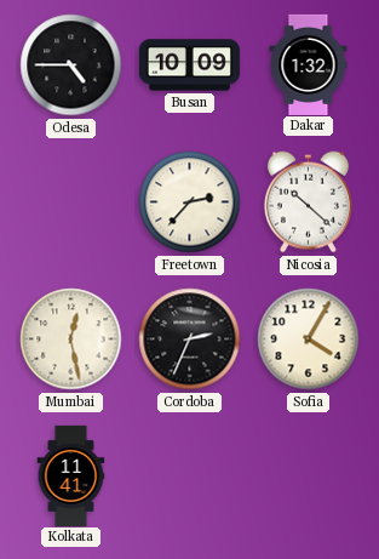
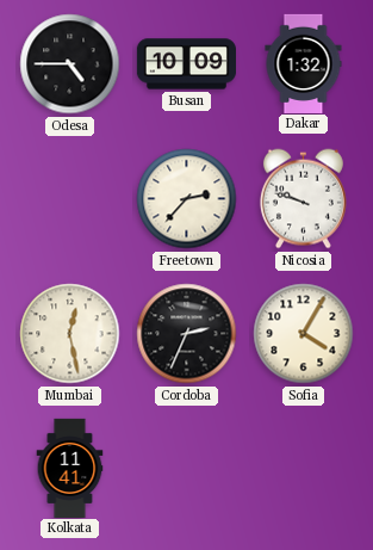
Nicosia: 10:22 -> 9:48
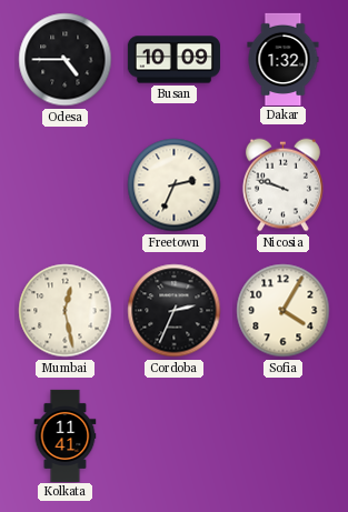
Freetown: 2:37 -> 2:34
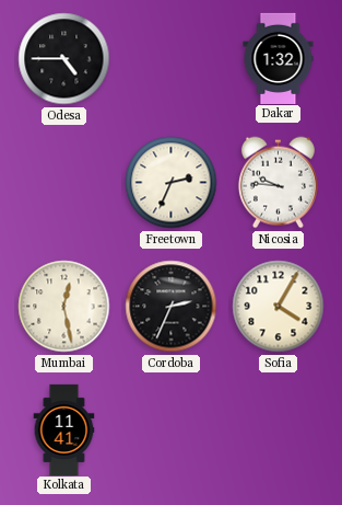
Busan: 10:09 -> none
Nicosia: 9:48 -> 9:46
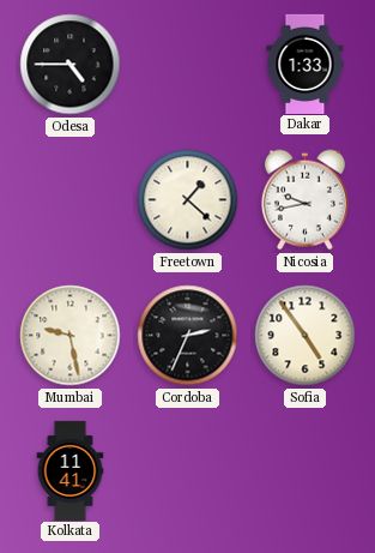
Dakar: 1:32 -> 1:33
Freetown: 2:34 -> 1:22
Nicosia: 9:46 -> 9:43
Mumbai: 12:28 -> 9:28
Sofia: 4:05 -> 4:54
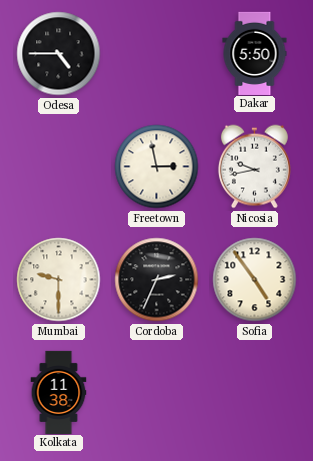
Dakar: 1:33 -> 5:50
Freetown: 1:22 -> 2:58
Mumbai: 9:28 -> 9:30
Kolkata: 11:41 -> 11:38
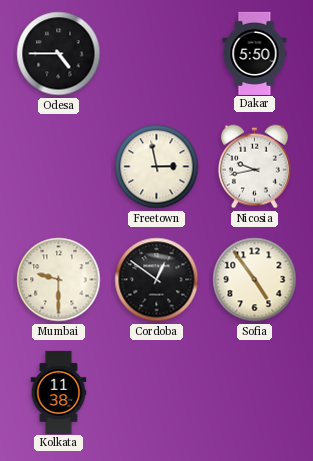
Cordoba: 2:34 -> 12:51
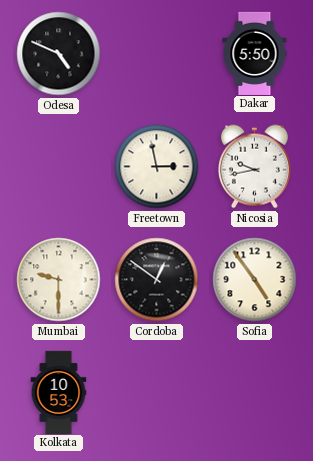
Odesa: 4:45 -> 4:49
Kolkata: 11:38 -> 10:53
